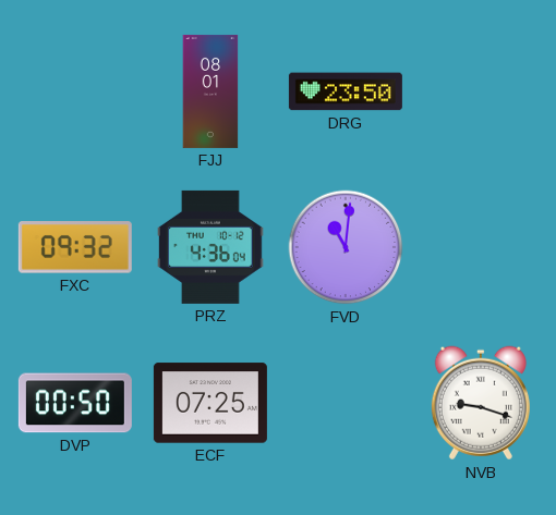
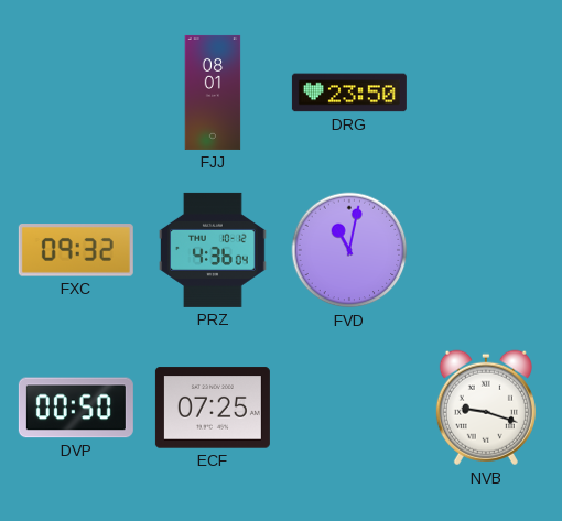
FVD: 11:01 -> 11:02
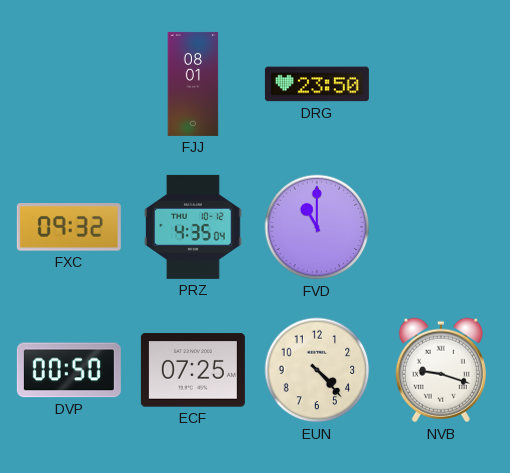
PRZ: 4:36 -> 4:35
FVD: 11:02 -> 11:00
EUN: none -> 4:23
